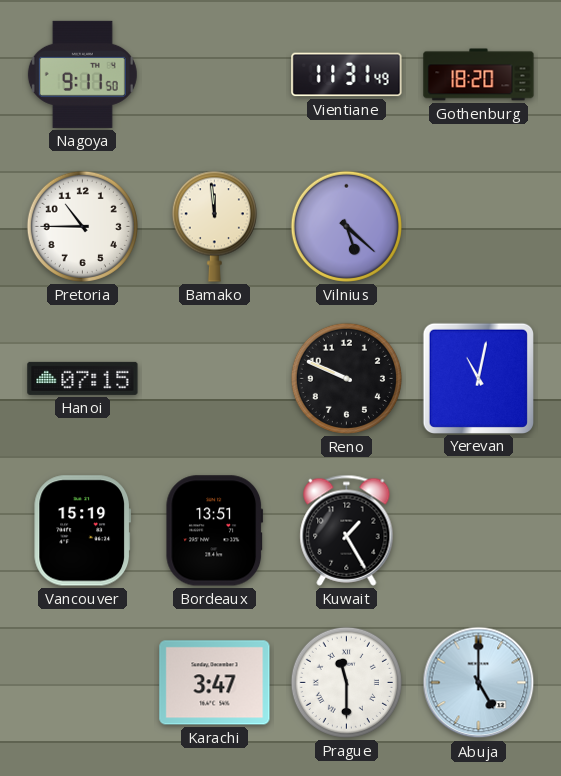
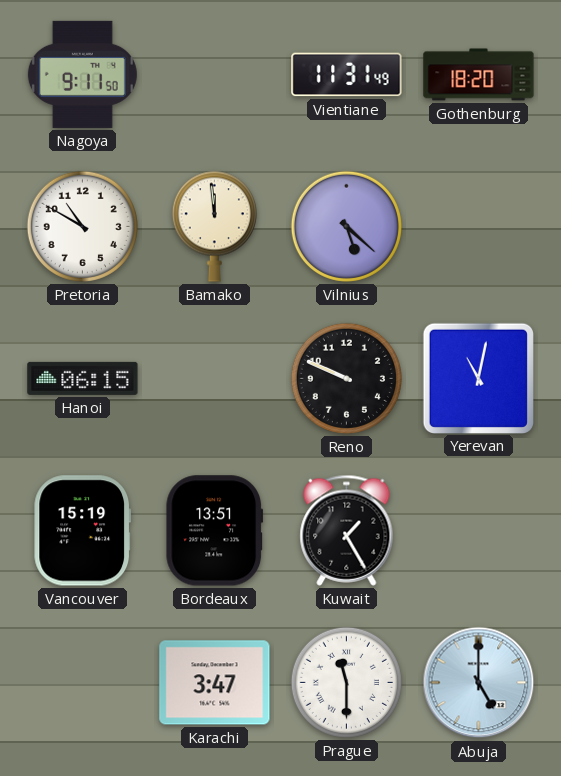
Pretoria: 10:45 -> 10:50
Hanoi: 07:15 -> 06:15
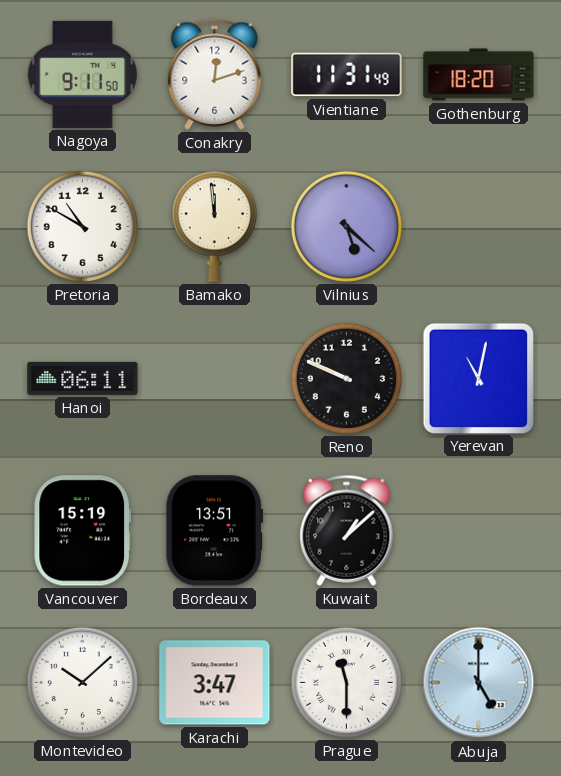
Conakry: none -> 12:12
Hanoi: 06:15 -> 06:11
Kuwait: 1:25 -> 1:08
Montevideo: none -> 10:08
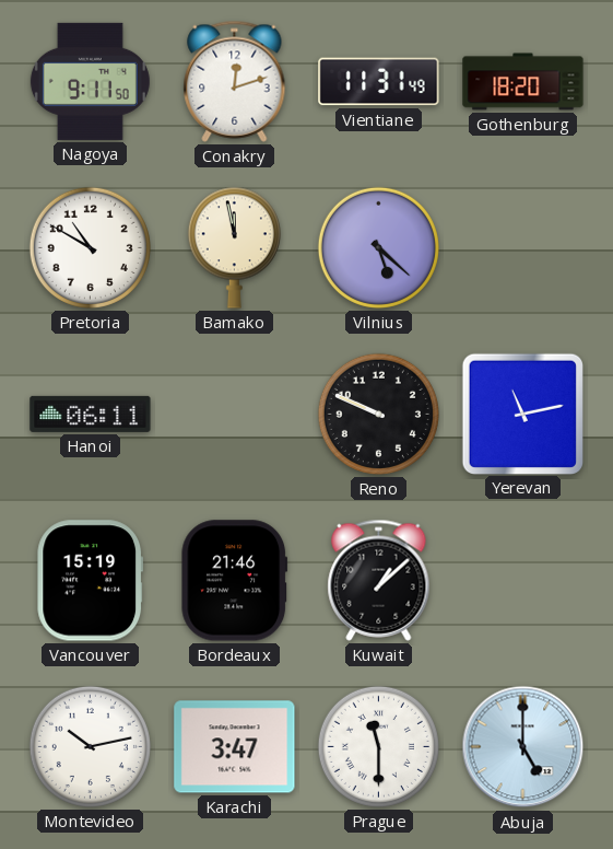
Bamako: 11:59 -> 11:58
Yerevan: 11:02 -> 11:13
Bordeaux: 13:51 -> 21:46
Montevideo: 10:08 -> 10:13
